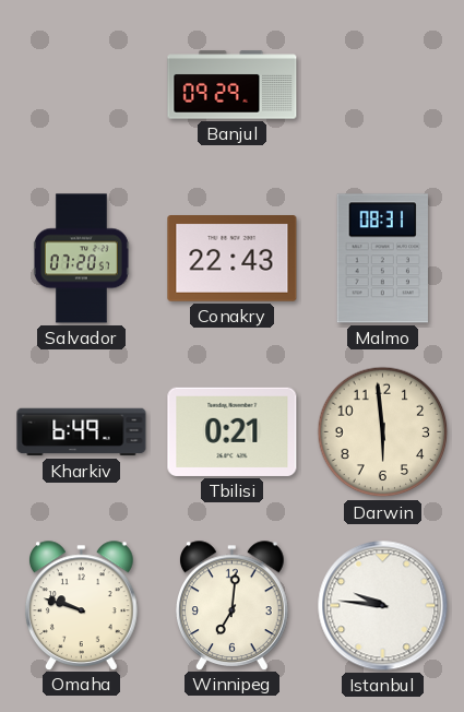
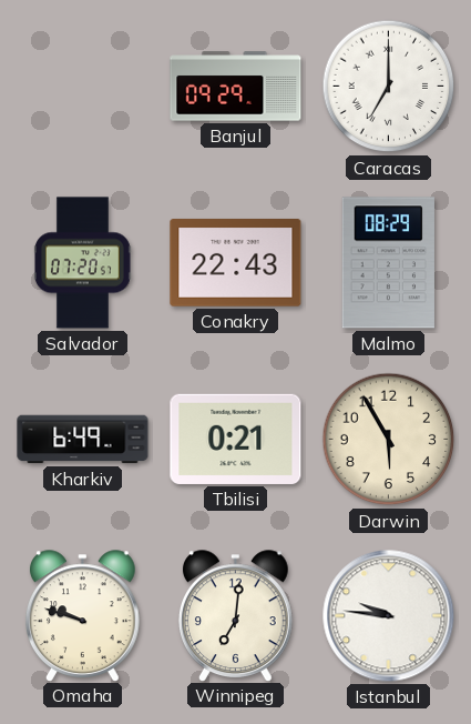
Caracas: none -> 7:00
Malmo: 08:31 -> 08:29
Darwin: 5:59 -> 5:55
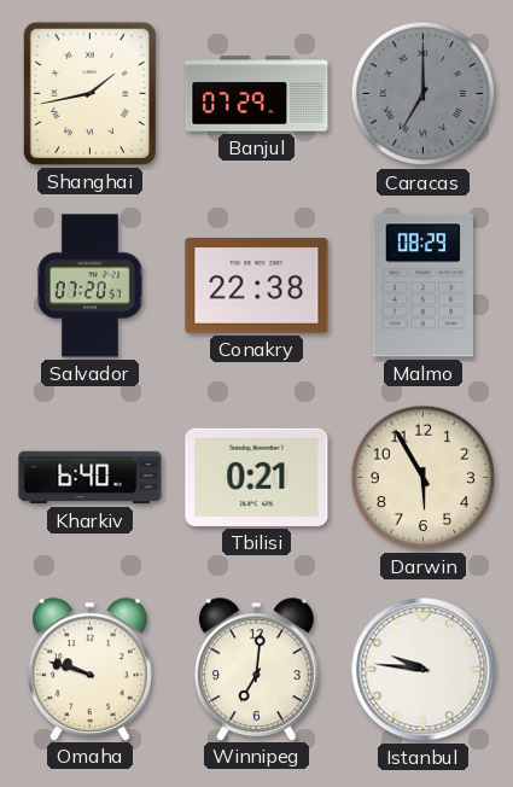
Shanghai: none -> 1:43
Banjul: 09:29 -> 07:29
Caracas dial: white -> grey
Conakry: 22:43 -> 22:38
Kharkiv: 6:49 -> 6:40
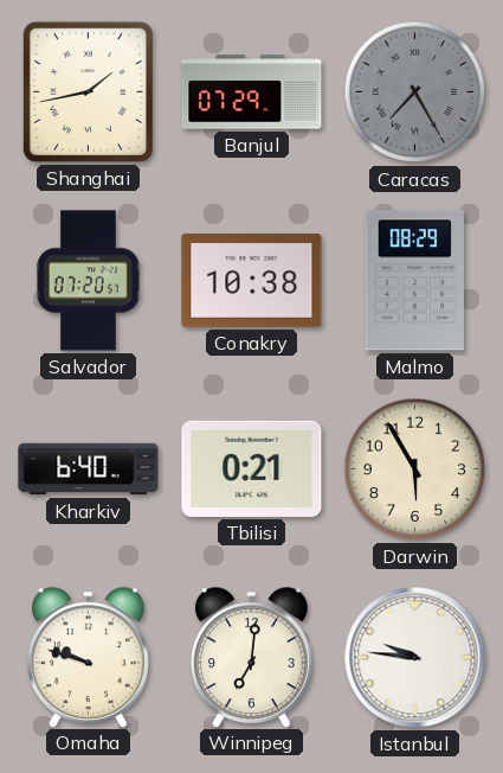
Caracas: 7:00 -> 7:25
Conakry: 22:38 -> 10:38
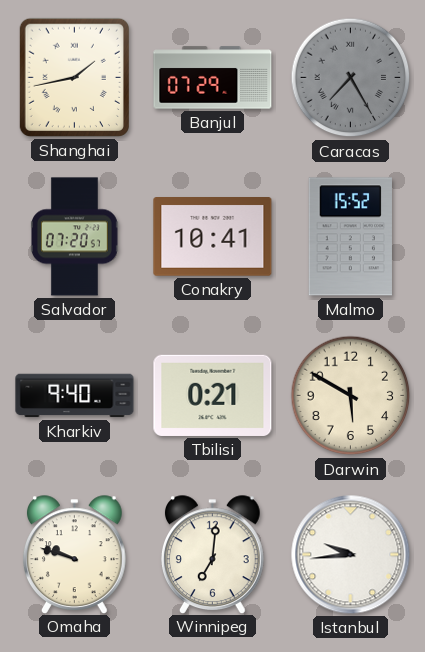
Conakry: 10:38 -> 10:41
Malmo: 08:29 -> 15:52
Kharkiv: 6:40 -> 9:40
Darwin: 5:55 -> 5:50
Istanbul: 9:46 -> 9:44
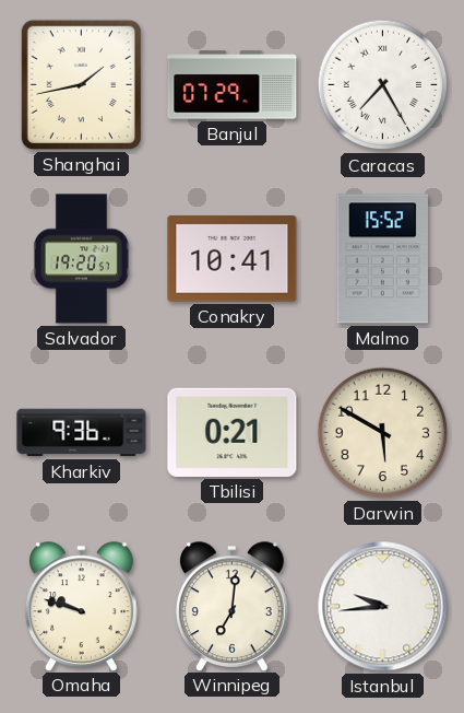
Caracas dial: grey -> white
Salvador: 07:20 -> 19:20
Kharkiv: 9:40 -> 9:36
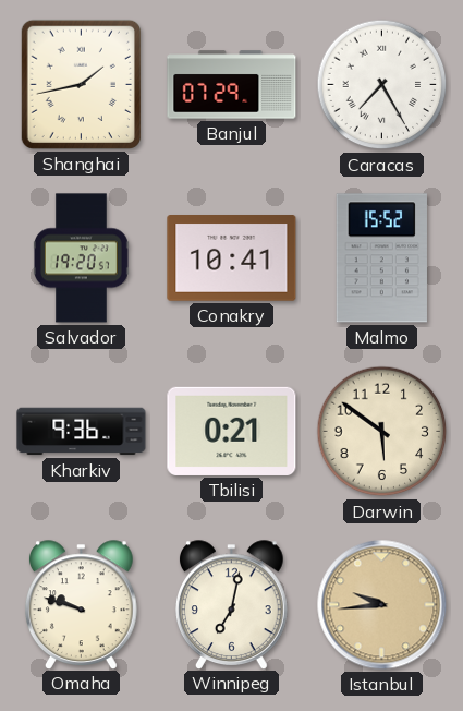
Darwin: 5:50 -> 5:51
Winnipeg: 7:01 -> 7:02
Istanbul dial: white -> champagne
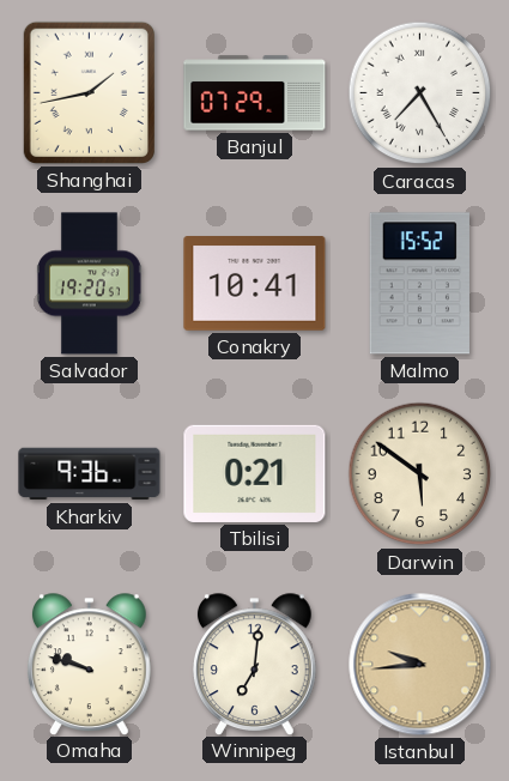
Winnipeg: 7:02 -> 7:01
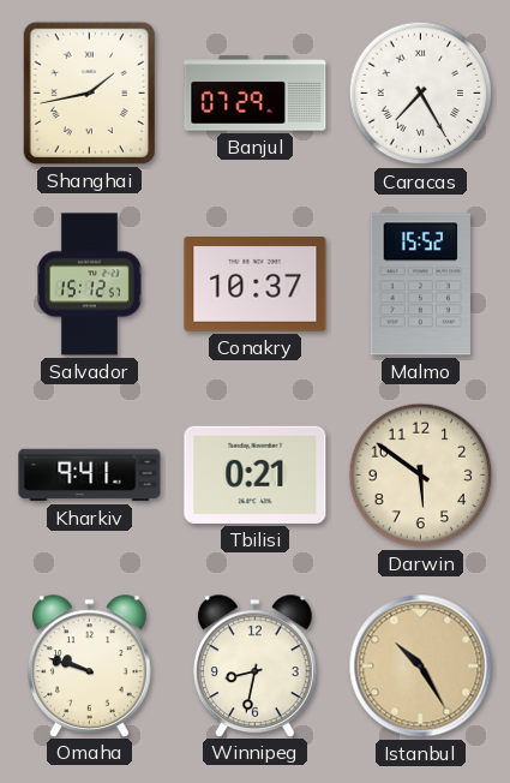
Salvador: 19:20 -> 15:12
Conakry: 10:41 -> 10:37
Kharkiv: 9:36 -> 9:41
Winnipeg: 7:01 -> 8:32
Istanbul: 9:44 -> 10:25
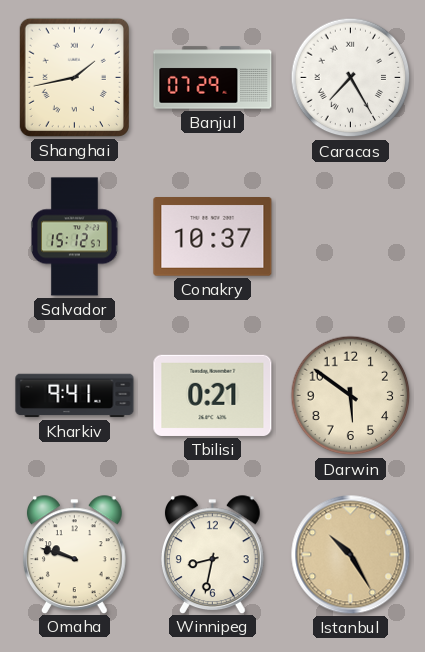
Malmo: 15:52 -> none
